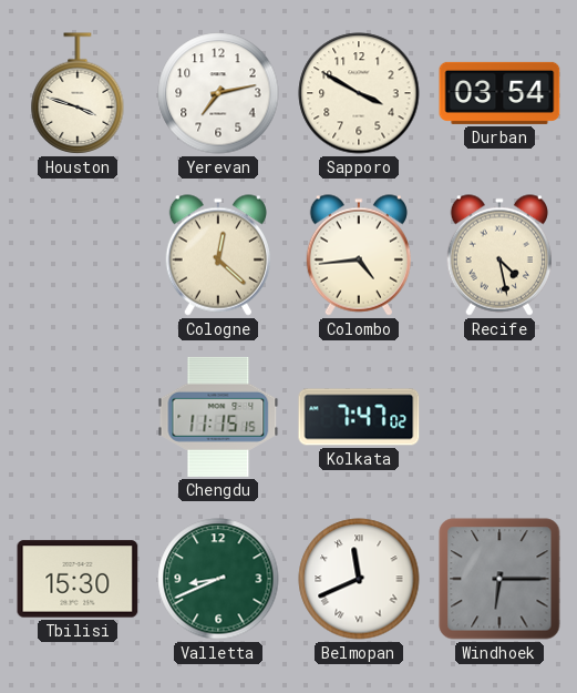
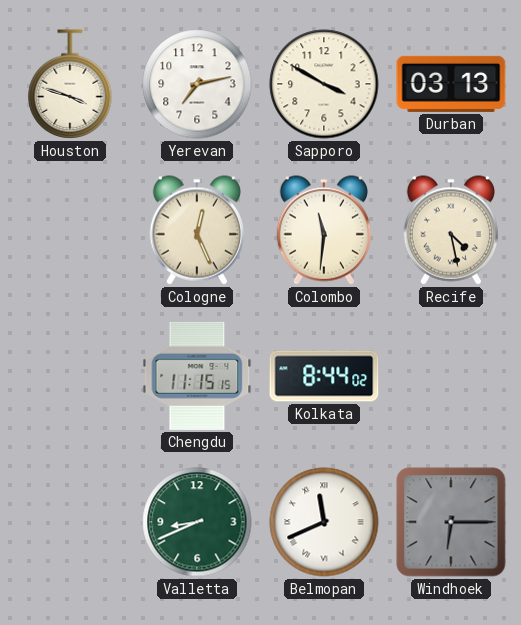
Durban: 03:54 -> 03:13
Cologne: 12:22 -> 12:26
Colombo: 4:44 -> 11:31
Kolkata: 7:47 -> 8:44
Tbilisi: 15:30 -> none
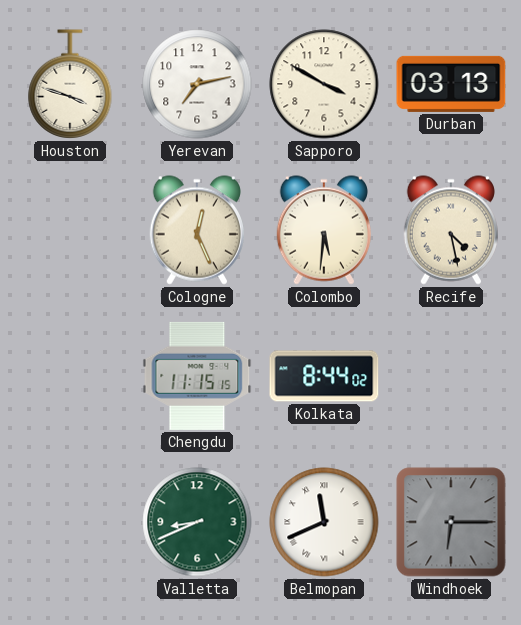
Colombo: 11:31 -> 5:31
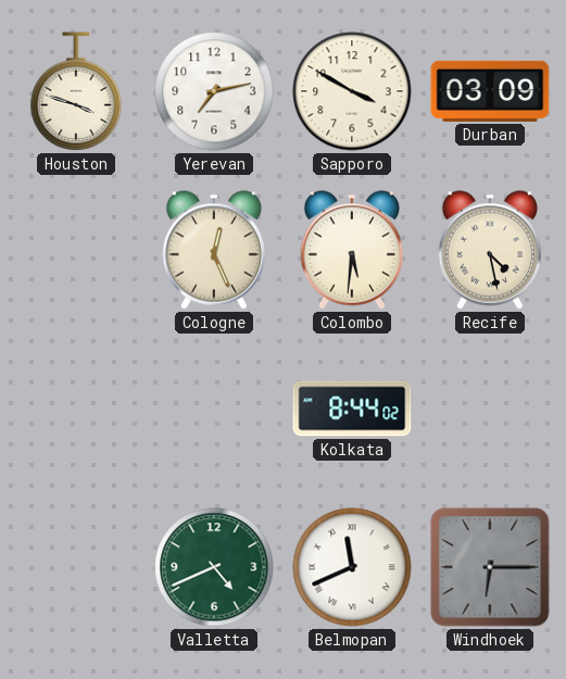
Durban: 03:13 -> 03:09
Chengdu: 11:15 -> none
Valletta: 8:41 -> 4:41
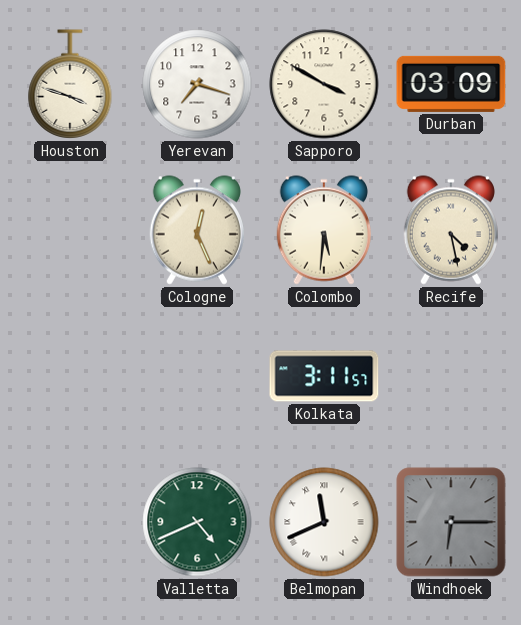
Yerevan: 7:13 -> 7:18
Kolkata: 8:44 -> 3:11
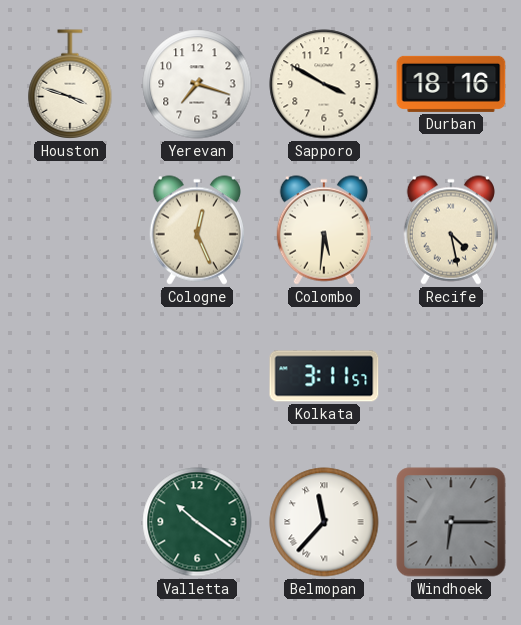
Durban: 03:09 -> 18:16
Valletta: 4:41 -> 10:21
Belmopan: 11:41 -> 11:37
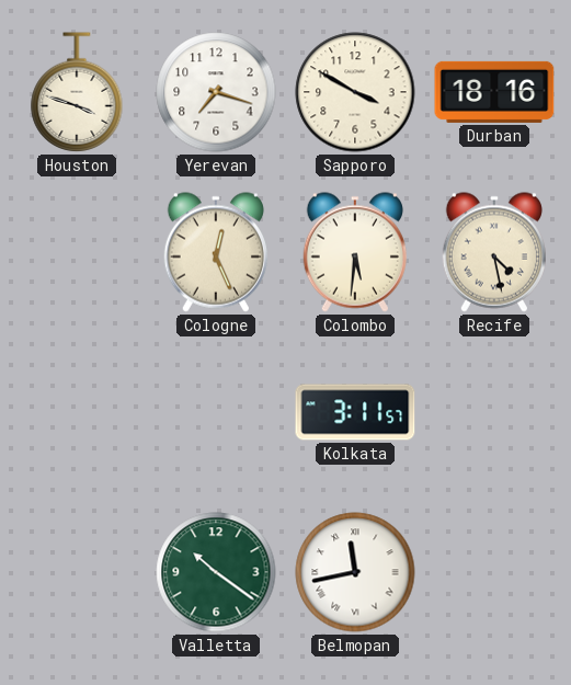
Belmopan: 11:37 -> 11:43
Windhoek: 6:15 -> none
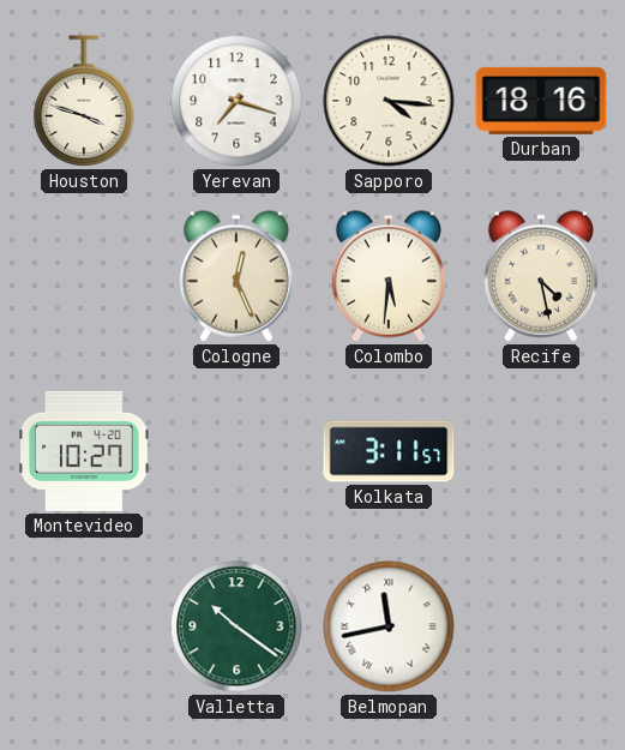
Sapporo: 3:50 -> 4:16
Montevideo: none -> 10:27
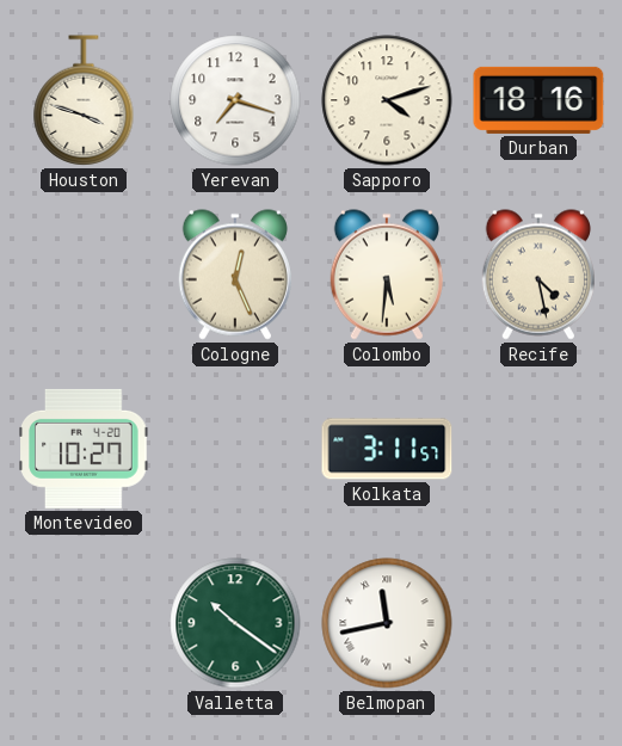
Sapporo: 4:16 -> 4:12
